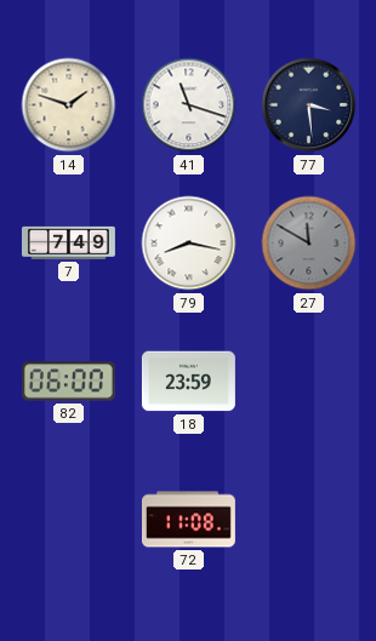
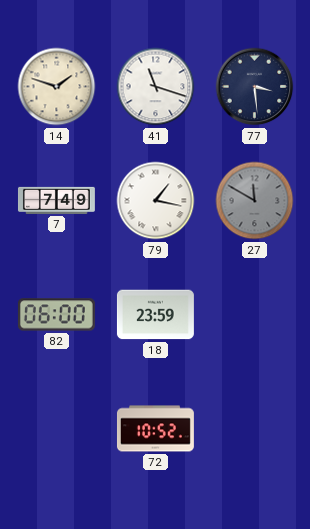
79: 8:17 -> 1:17
72: 11:08 -> 10:52
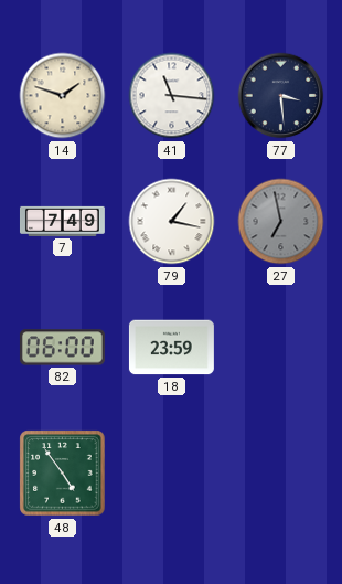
41: 11:18 -> 11:16
27: 11:50 -> 6:58
48: none -> 4:54
72: 10:52 -> none
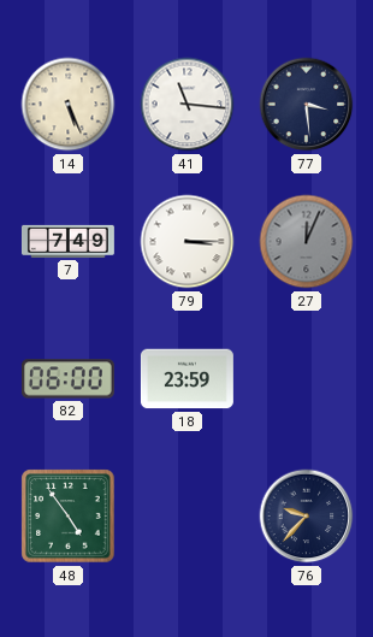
14: 1:48 -> 5:26
79: 1:17 -> 3:15
27: 6:58 -> 12:04
76: none -> 9:37
